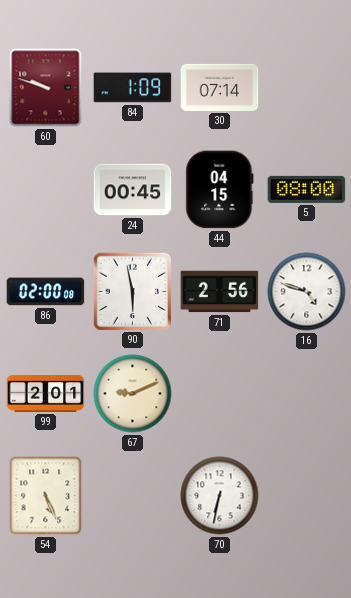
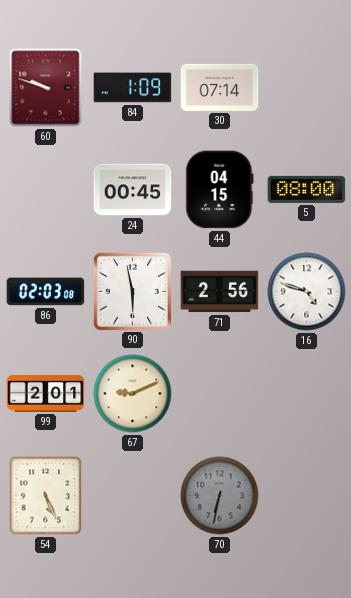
86: 02:00 -> 02:03
70 dial: white -> grey
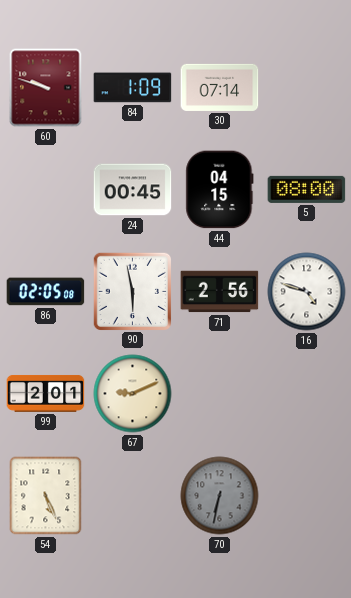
86: 02:03 -> 02:05
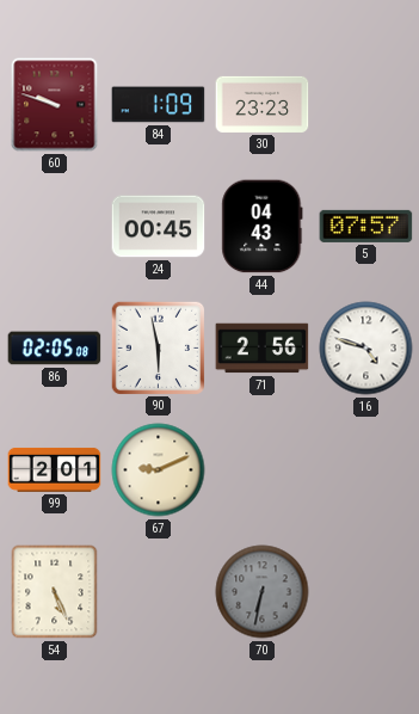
30: 07:14 -> 23:23
44: 04:15 -> 04:43
5: 08:00 -> 07:57
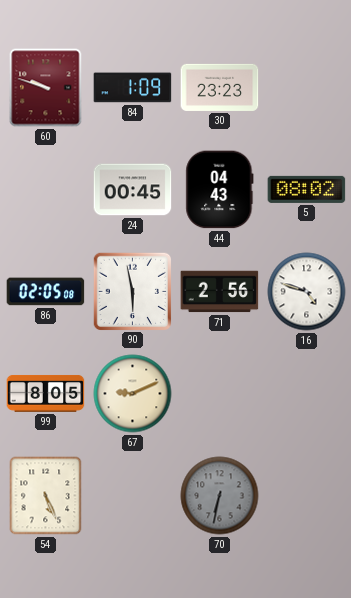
5: 07:57 -> 08:02
99: 2:01 -> 8:05
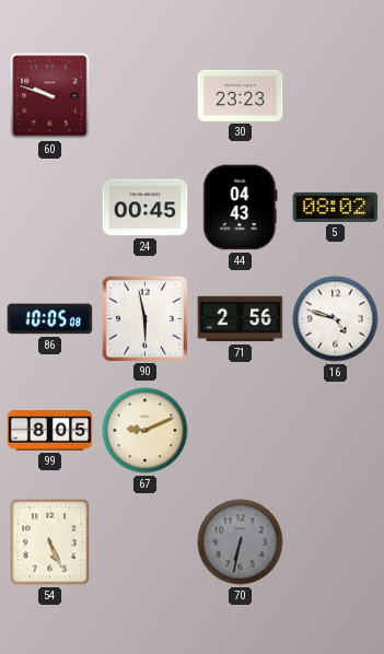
84: 1:09 -> none
86: 02:05 -> 10:05
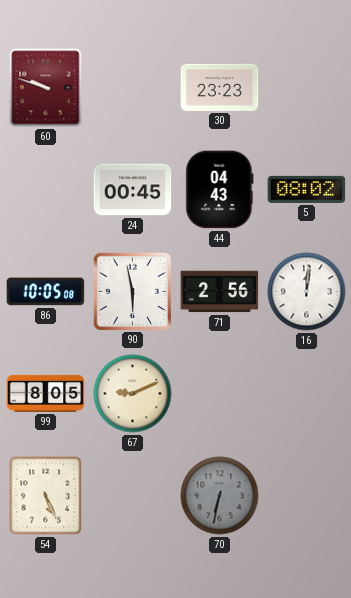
16: 4:48 -> 12:01
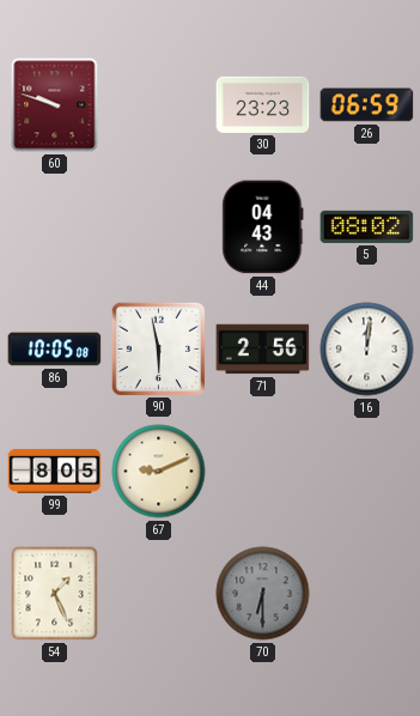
26: none -> 06:59
24: 00:45 -> none
54: 5:26 -> 1:26
70: 6:32 -> 6:30
